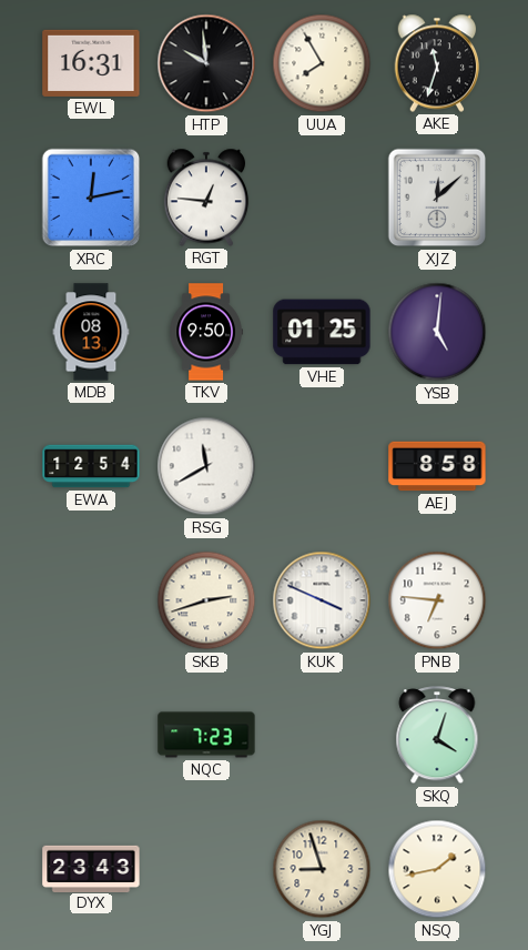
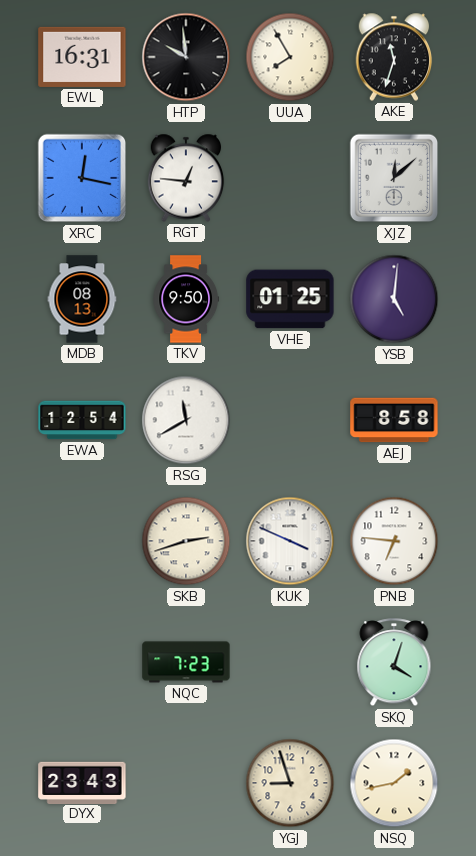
XRC: 12:13 -> 12:17
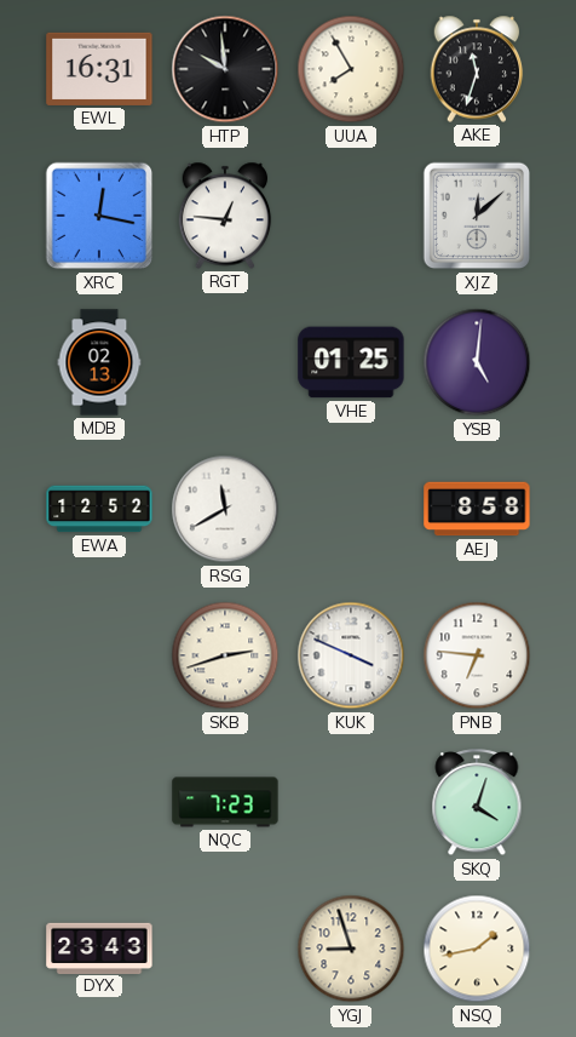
MDB: 08:13 -> 02:13
TKV: 9:50 -> none
EWA: 12:54 -> 12:52
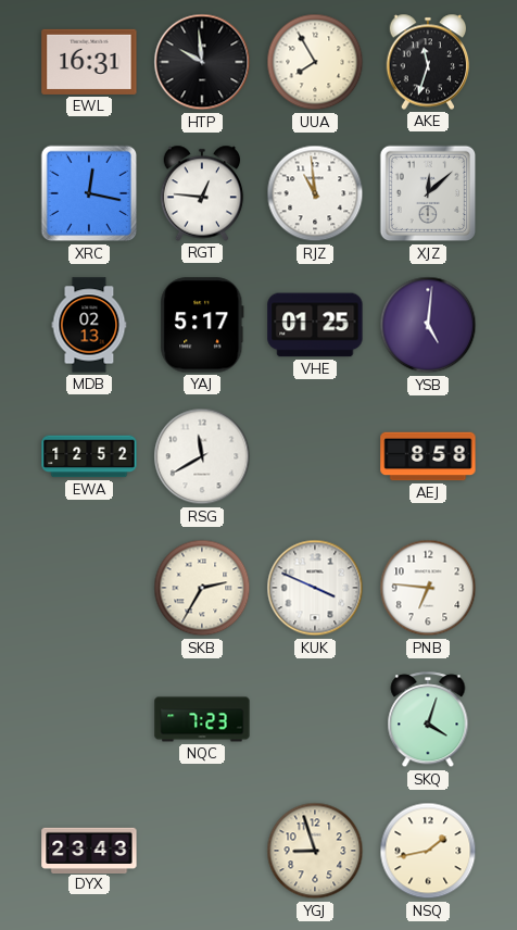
RJZ: none -> 10:59
YAJ: none -> 5:17
SKB: 2:42 -> 2:35
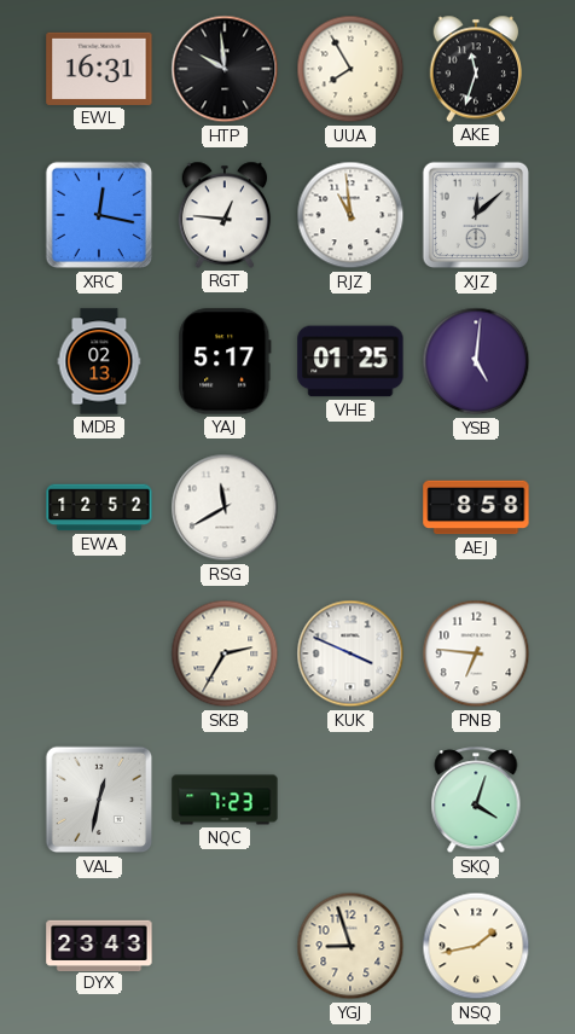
VAL: none -> 12:32
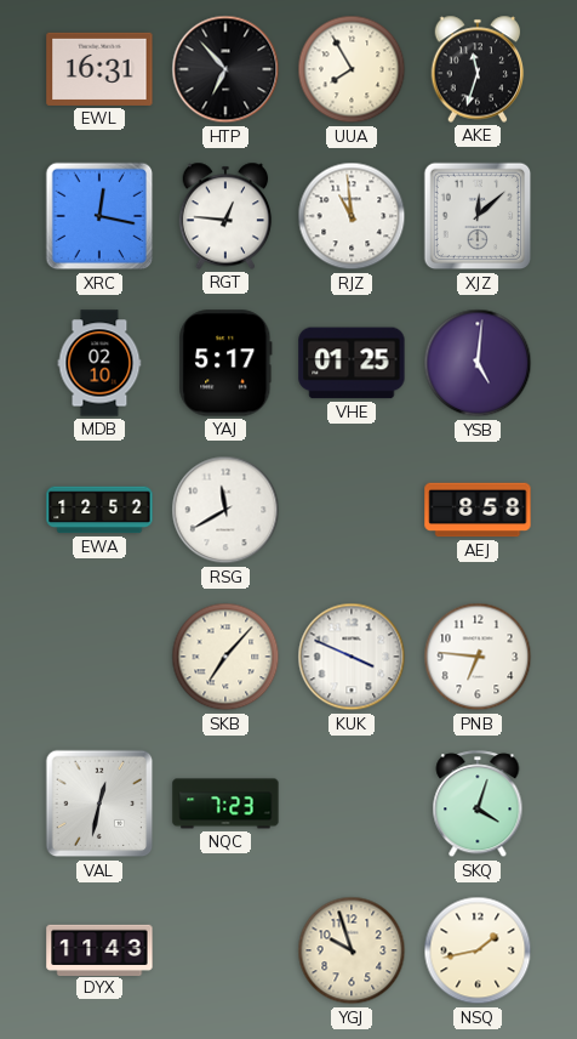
HTP: 9:59 -> 6:53
MDB: 02:13 -> 02:10
SKB: 2:35 -> 7:07
DYX: 23:43 -> 11:43
YGJ: 8:57 -> 9:57
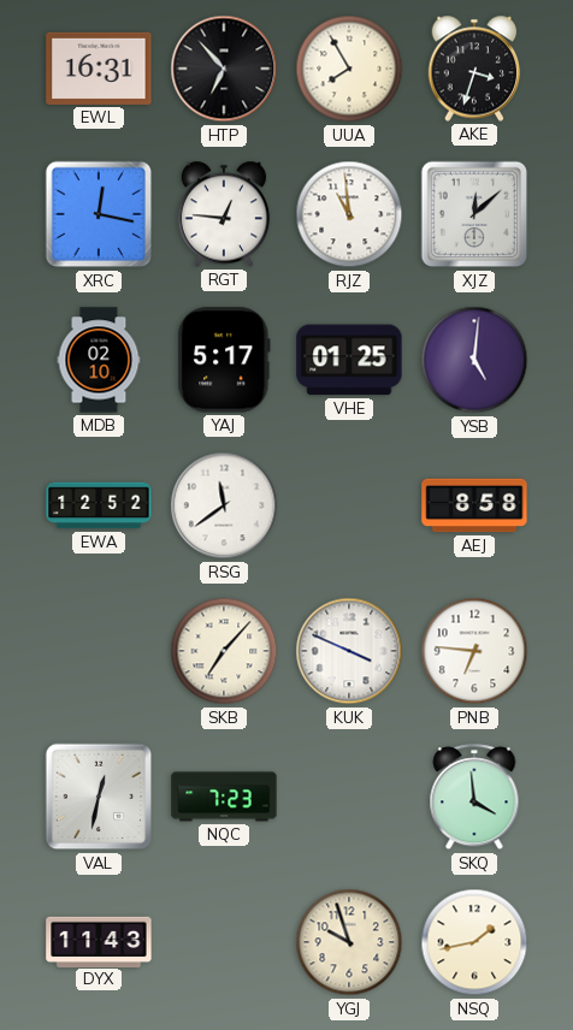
AKE: 11:33 -> 3:33
RSG: 11:40 -> 11:39
SKQ: 4:03 -> 3:59
